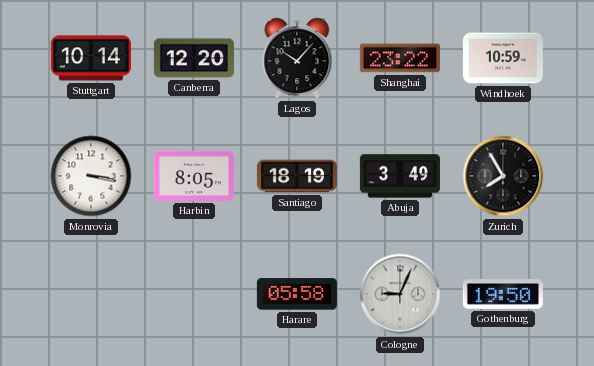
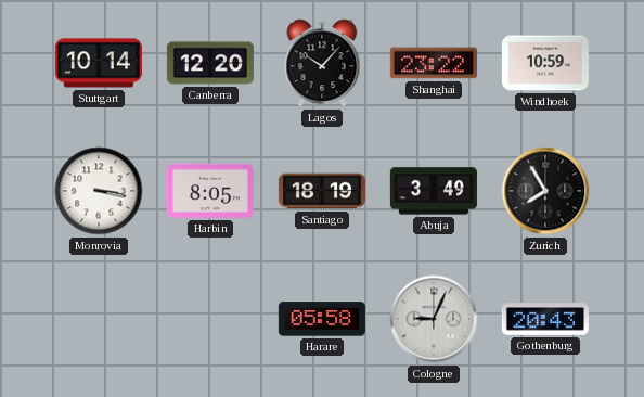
Gothenburg: 19:50 -> 20:43
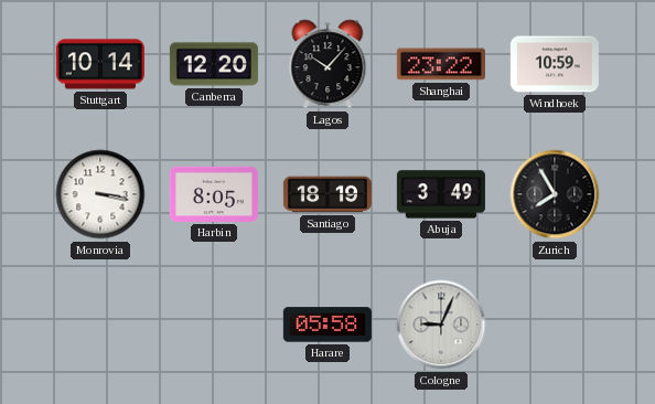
Gothenburg: 20:43 -> none
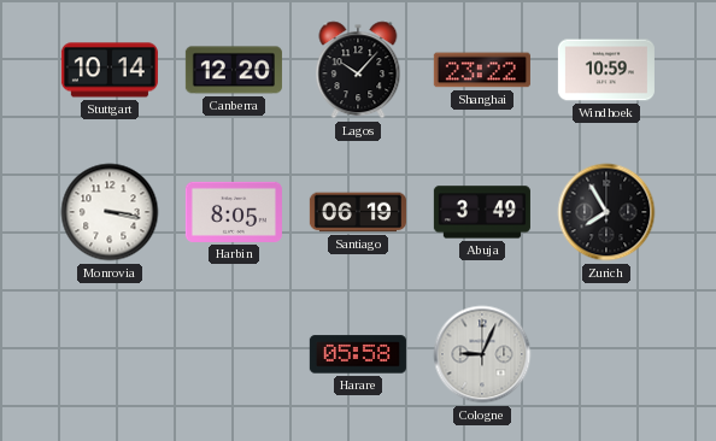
Santiago: 18:19 -> 06:19
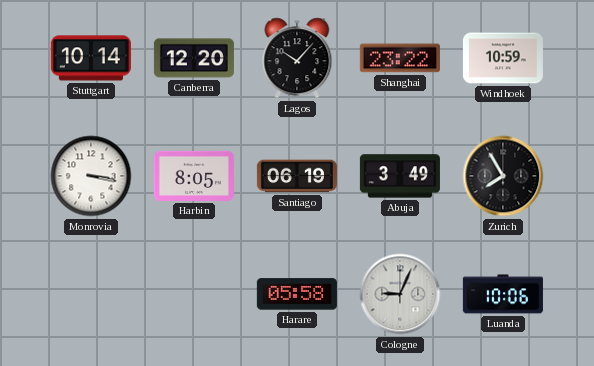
Luanda: none -> 10:06
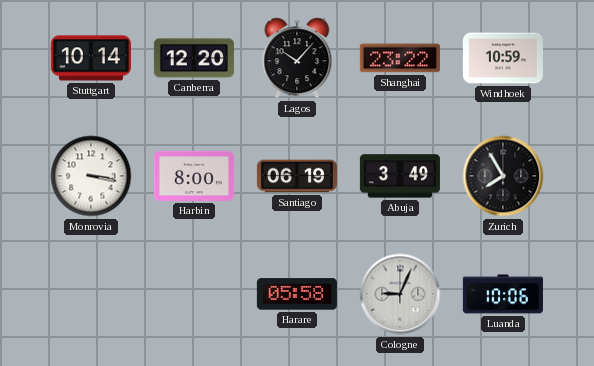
Harbin: 8:05 -> 8:00
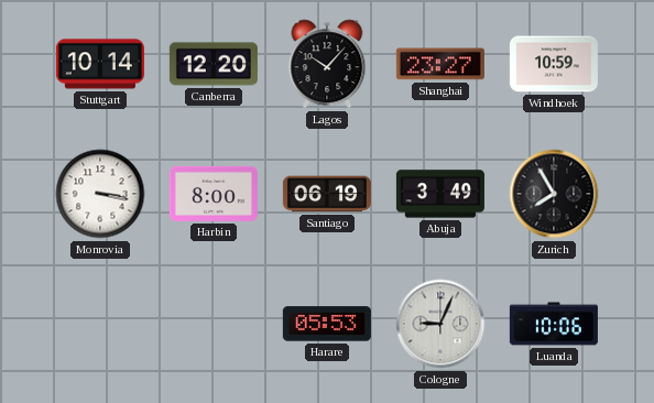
Shanghai: 23:22 -> 23:27
Harare: 05:58 -> 05:53
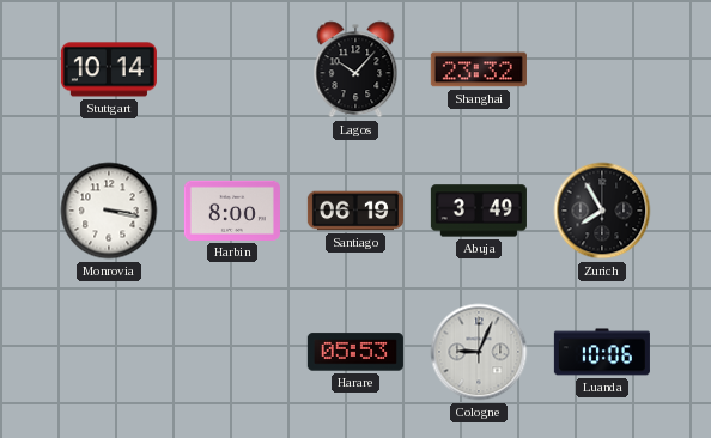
Canberra: 12:20 -> none
Shanghai: 23:27 -> 23:32
Windhoek: 10:59 -> none
